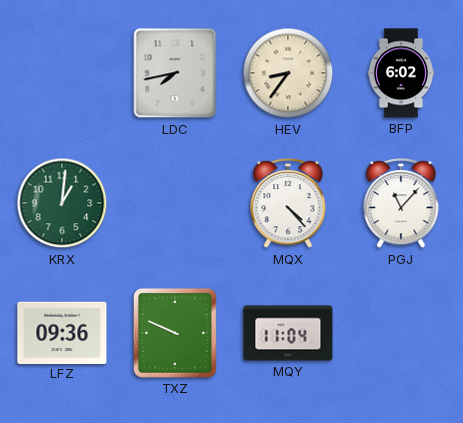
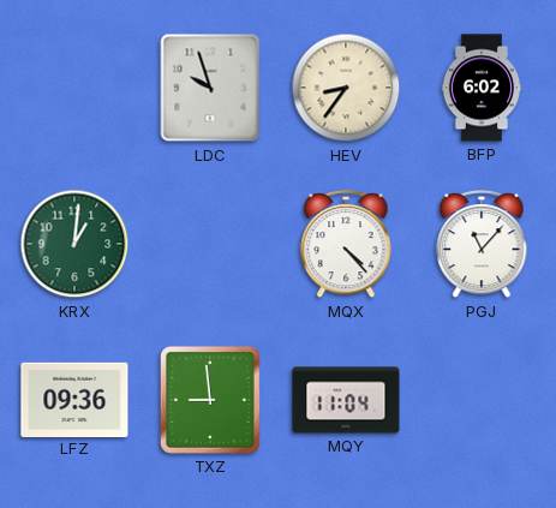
LDC: 7:43 -> 9:57
TXZ: 9:49 -> 8:59
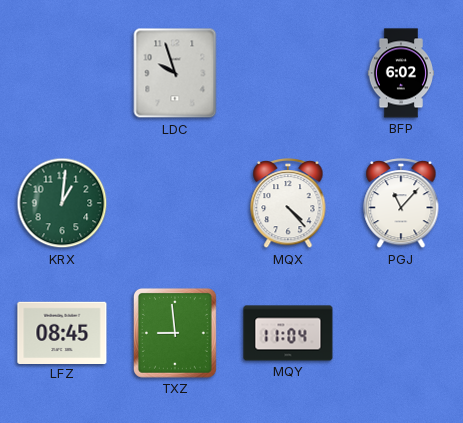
HEV: 8:36 -> none
LFZ: 09:36 -> 08:45
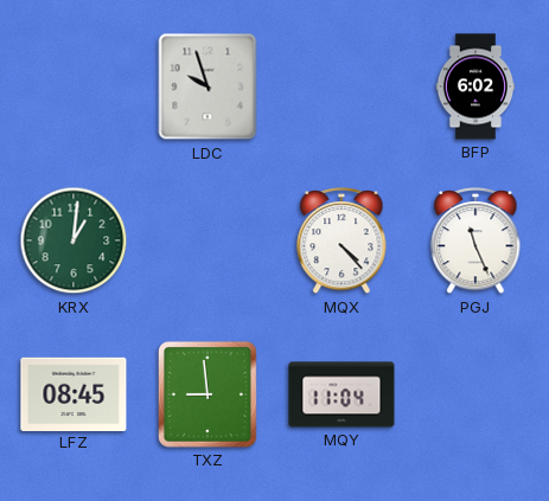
PGJ: 11:07 -> 11:26
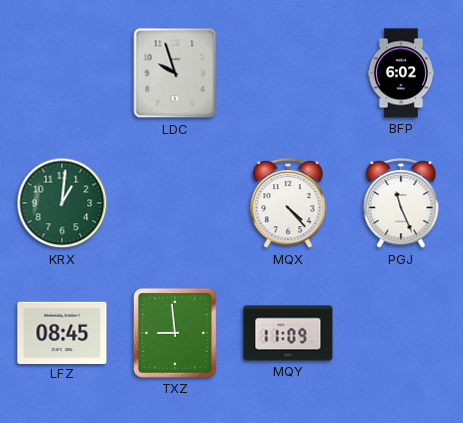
MQY: 11:04 -> 11:09
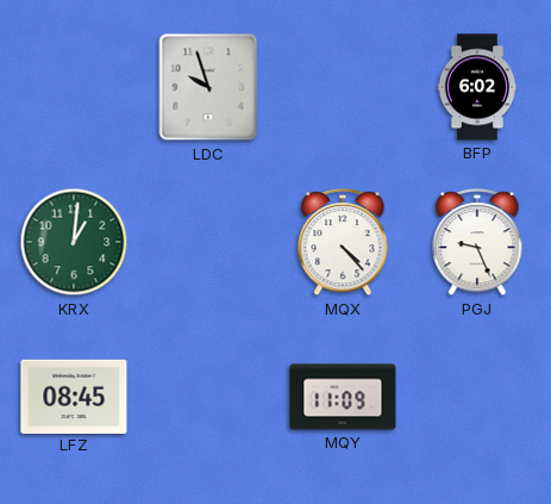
PGJ: 11:26 -> 9:26
TXZ: 8:59 -> none
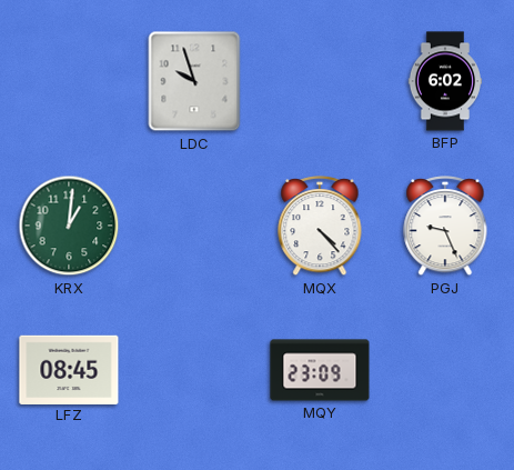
MQY: 11:09 -> 23:09
